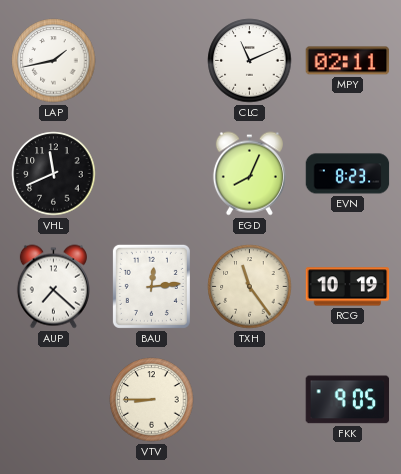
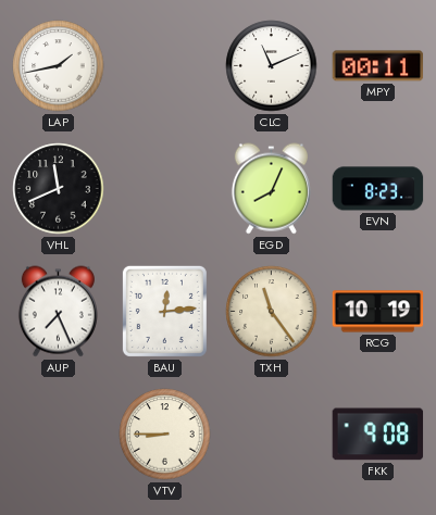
MPY: 02:11 -> 00:11
AUP: 7:22 -> 7:26
FKK: 9:05 -> 9:08
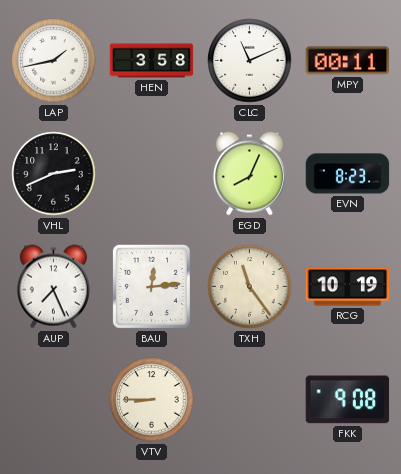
HEN: none -> 3:58
VHL: 11:41 -> 2:41
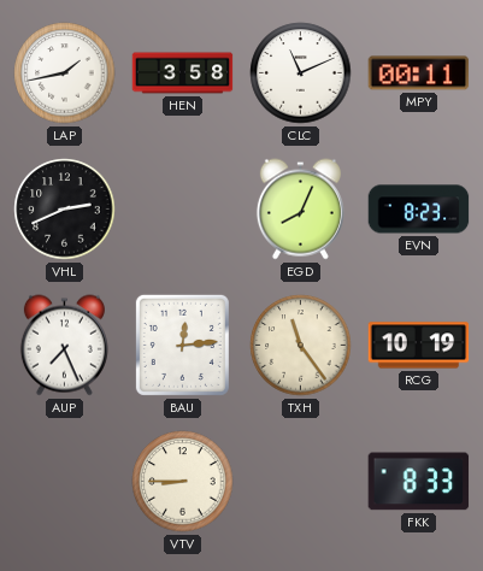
FKK: 9:08 -> 8:33
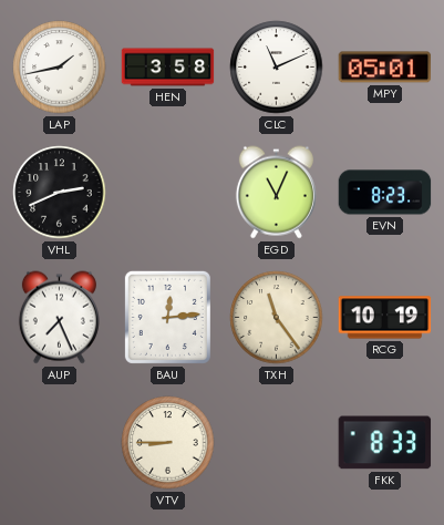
MPY: 00:11 -> 05:01
EGD: 8:04 -> 11:04
